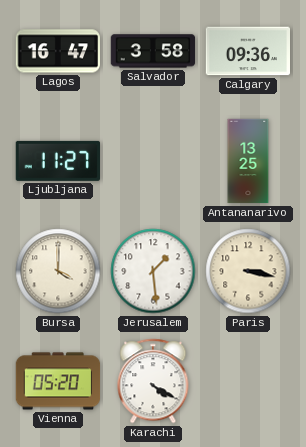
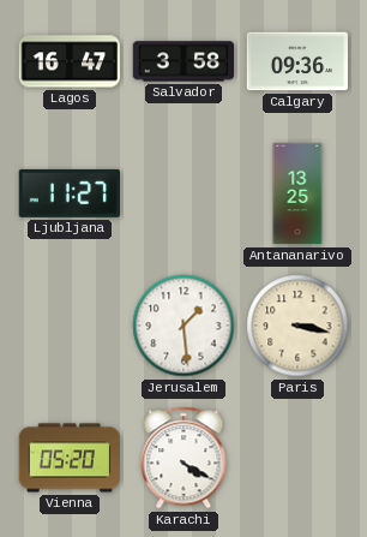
Bursa: 4:00 -> none
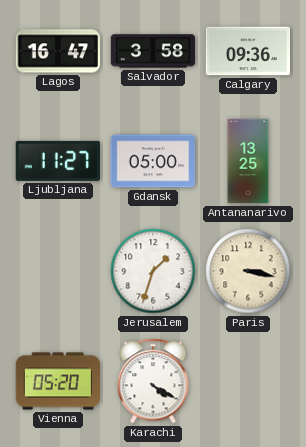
Gdansk: none -> 05:00
Jerusalem: 1:29 -> 1:33
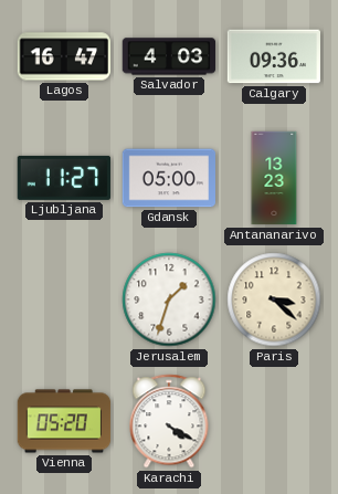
Salvador: 3:58 -> 4:03
Antananarivo: 13:25 -> 13:23
Paris: 3:17 -> 3:22
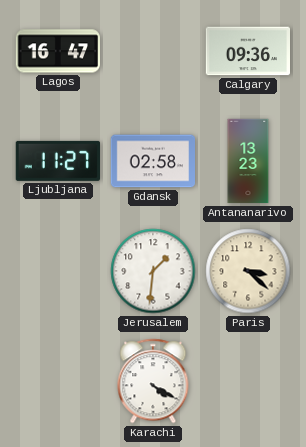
Salvador: 4:03 -> none
Gdansk: 05:00 -> 02:58
Jerusalem: 1:33 -> 1:31
Vienna: 05:20 -> none
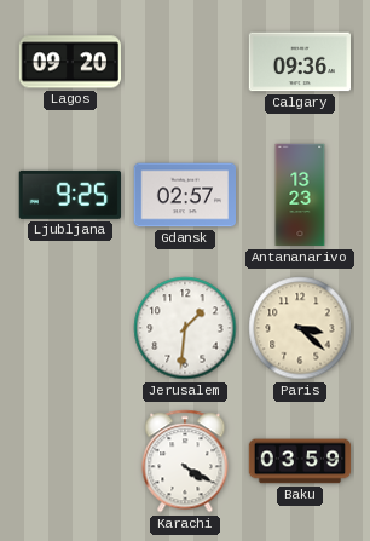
Lagos: 16:47 -> 09:20
Ljubljana: 11:27 -> 9:25
Gdansk: 02:58 -> 02:57
Baku: none -> 03:59
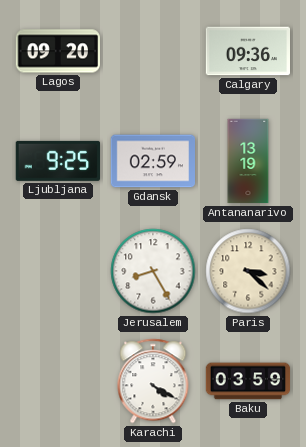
Gdansk: 02:57 -> 02:59
Antananarivo: 13:23 -> 13:19
Jerusalem: 1:31 -> 8:25
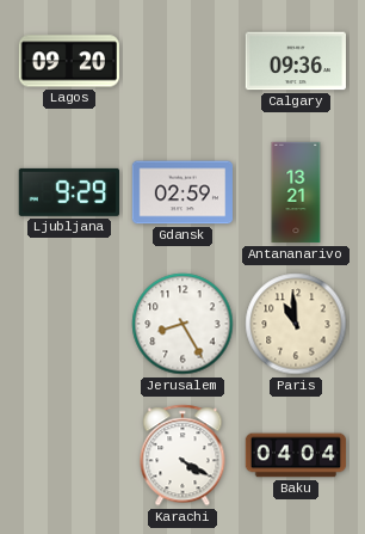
Ljubljana: 9:25 -> 9:29
Antananarivo: 13:19 -> 13:21
Paris: 3:22 -> 10:59
Baku: 03:59 -> 04:04
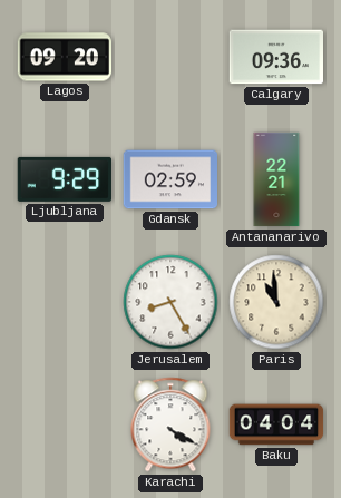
Antananarivo: 13:21 -> 22:21
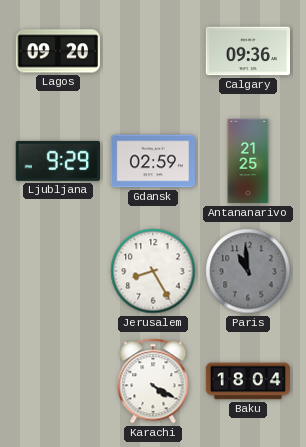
Antananarivo: 22:21 -> 21:25
Paris dial: cream -> grey
Baku: 04:04 -> 18:04
